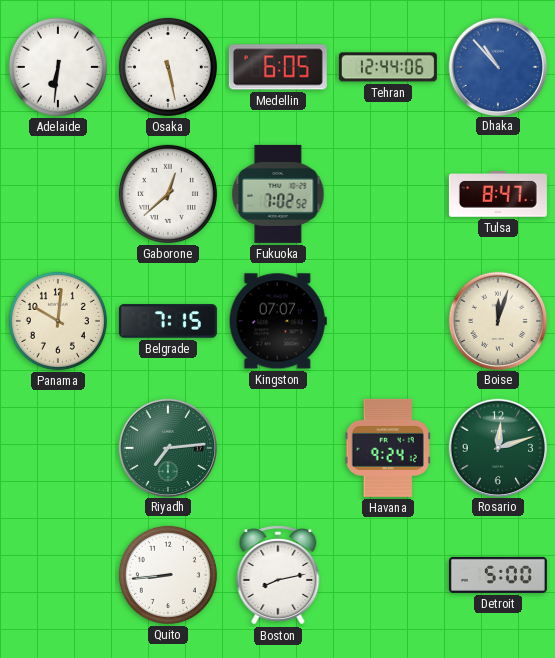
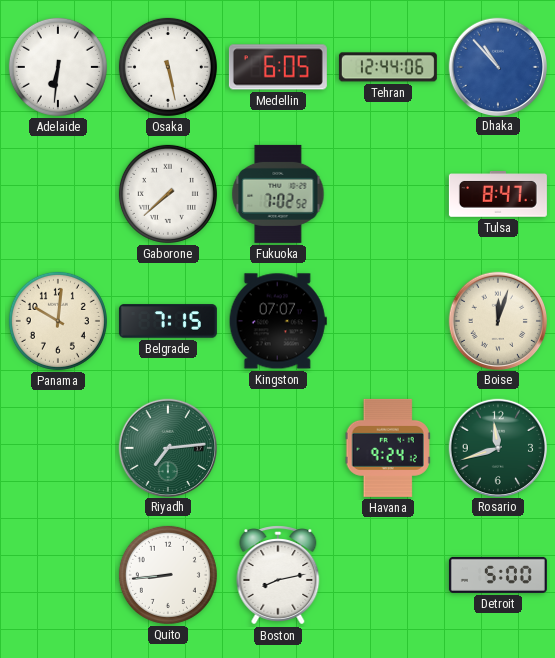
Gaborone: 12:38 -> 7:38
Rosario: 12:12 -> 11:42
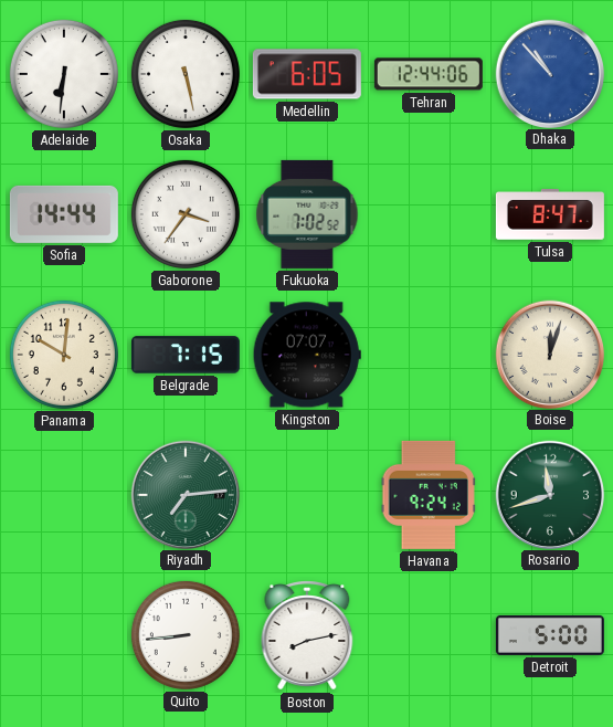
Sofia: none -> 14:44
Gaborone: 7:38 -> 3:36
